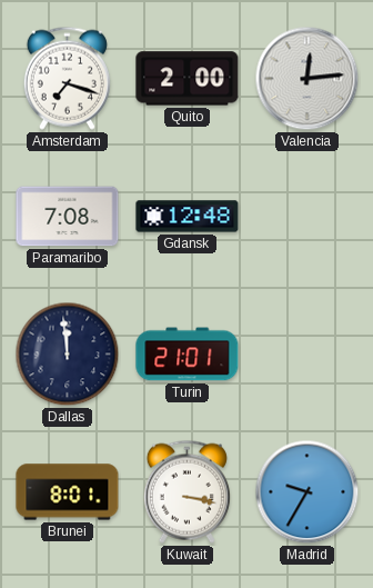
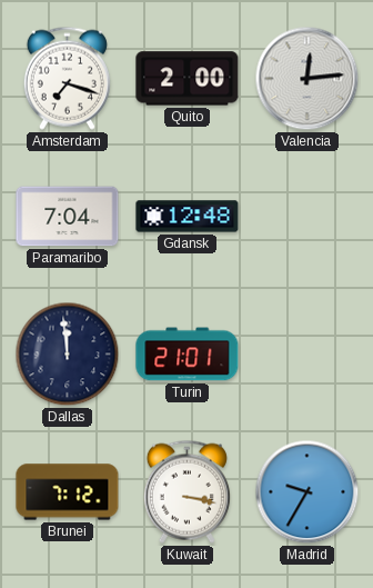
Paramaribo: 7:08 -> 7:04
Brunei: 8:01 -> 7:12
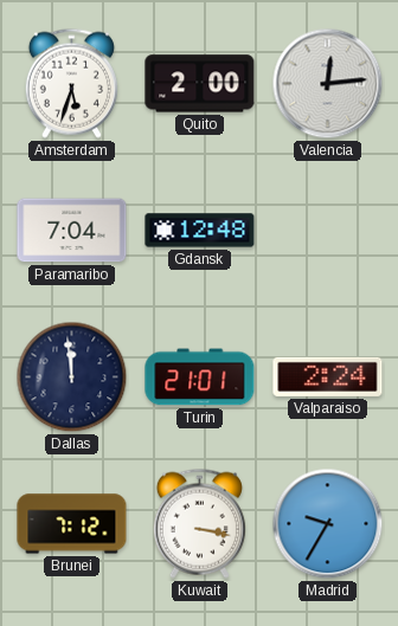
Amsterdam: 7:18 -> 5:33
Valparaiso: none -> 2:24
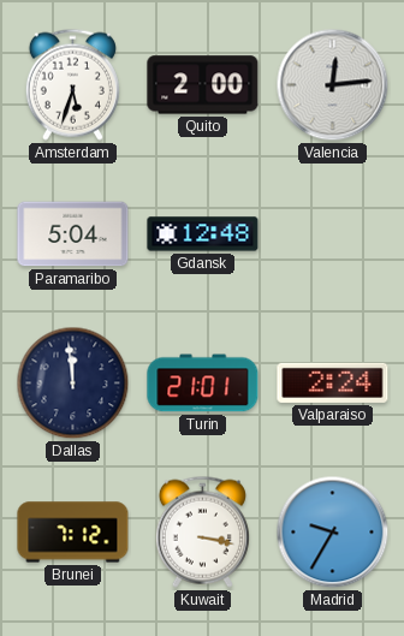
Paramaribo: 7:04 -> 5:04
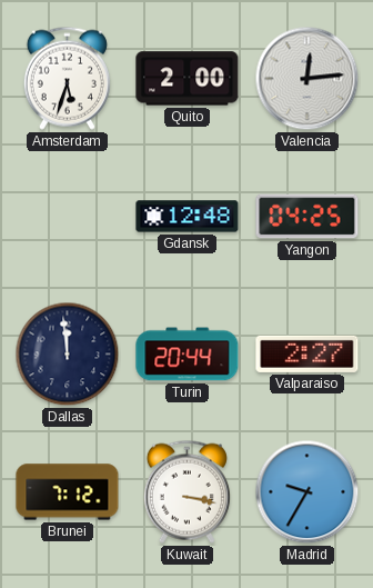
Paramaribo: 5:04 -> none
Yangon: none -> 04:25
Turin: 21:01 -> 20:44
Valparaiso: 2:24 -> 2:27
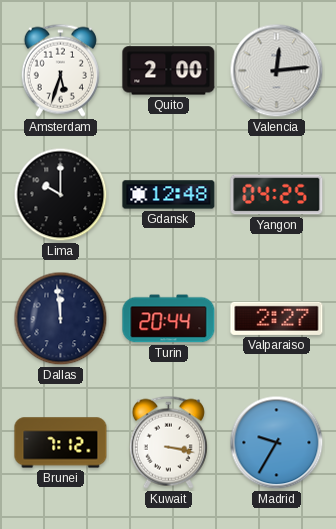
Lima: none -> 10:00
